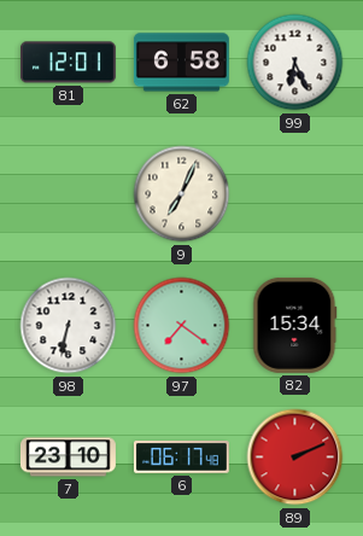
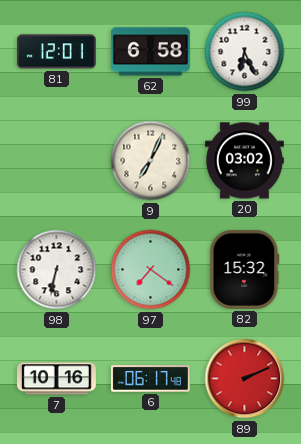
20: none -> 03:02
82: 15:34 -> 15:32
7: 23:10 -> 10:16
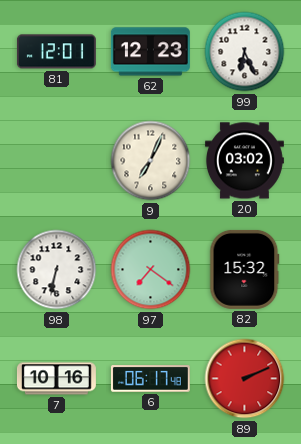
62: 6:58 -> 12:23
